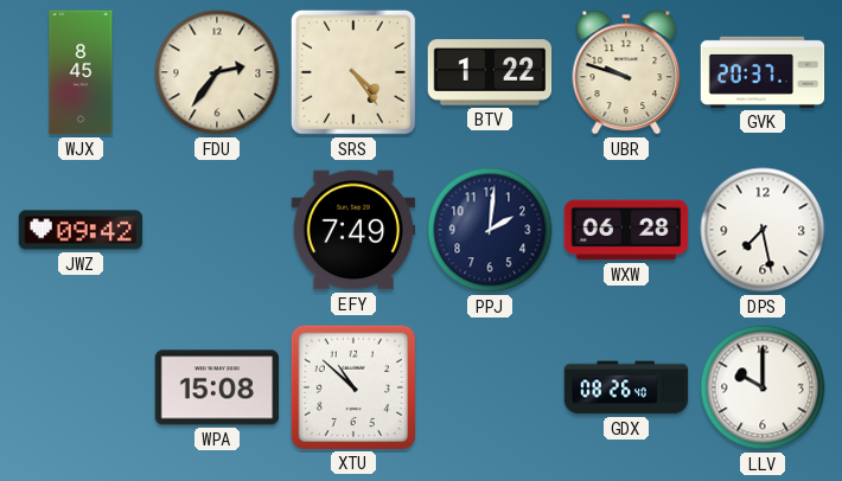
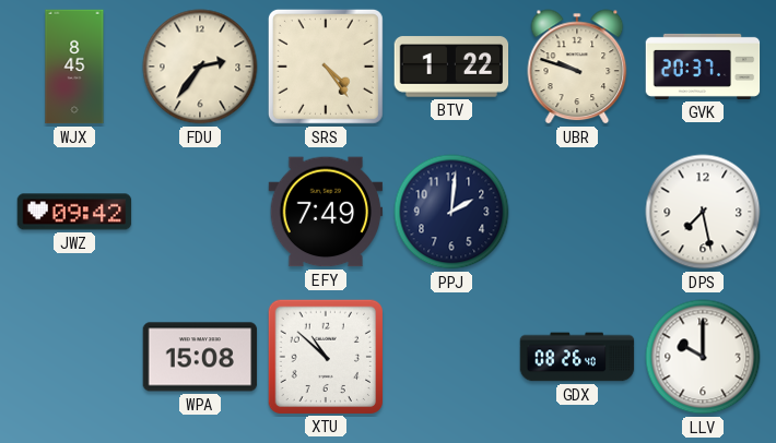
WXW: 06:28 -> none
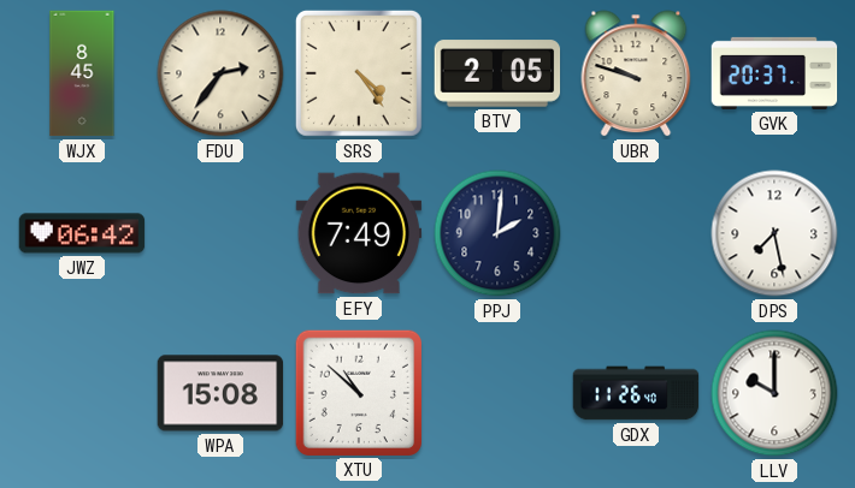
BTV: 1:22 -> 2:05
JWZ: 09:42 -> 06:42
GDX: 08:26 -> 11:26
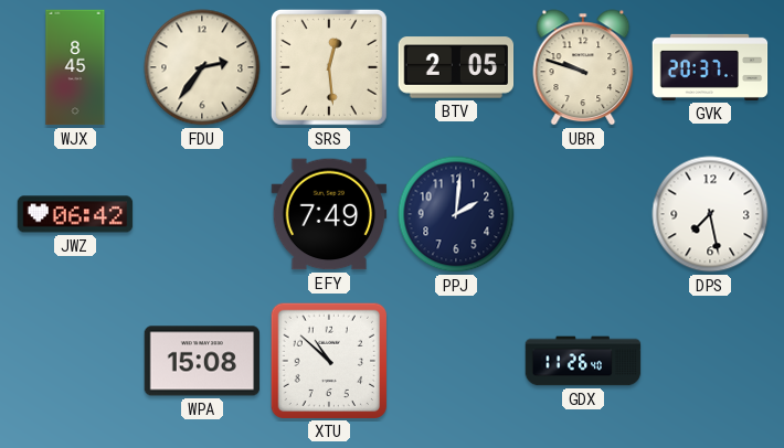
SRS: 4:24 -> 12:29
LLV: 10:00 -> none
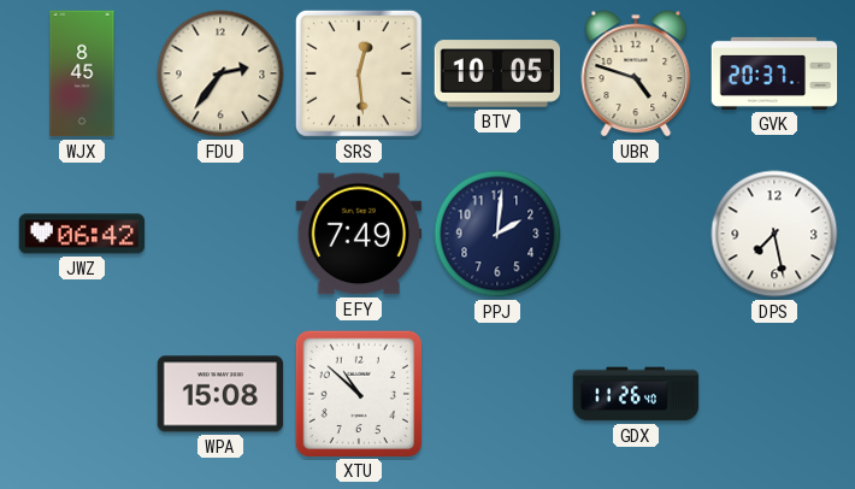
BTV: 2:05 -> 10:05
UBR: 9:48 -> 4:48
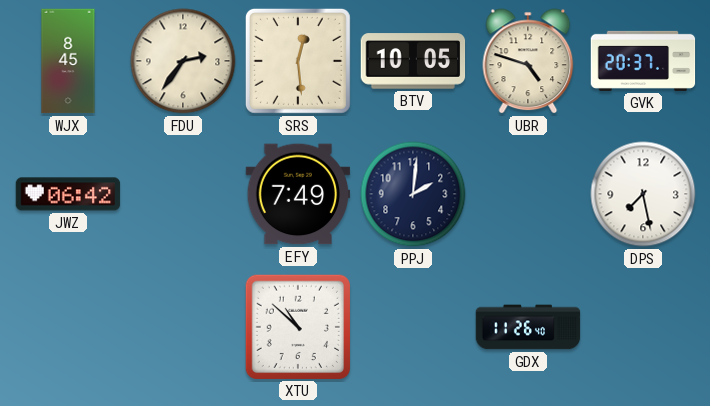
WPA: 15:08 -> none
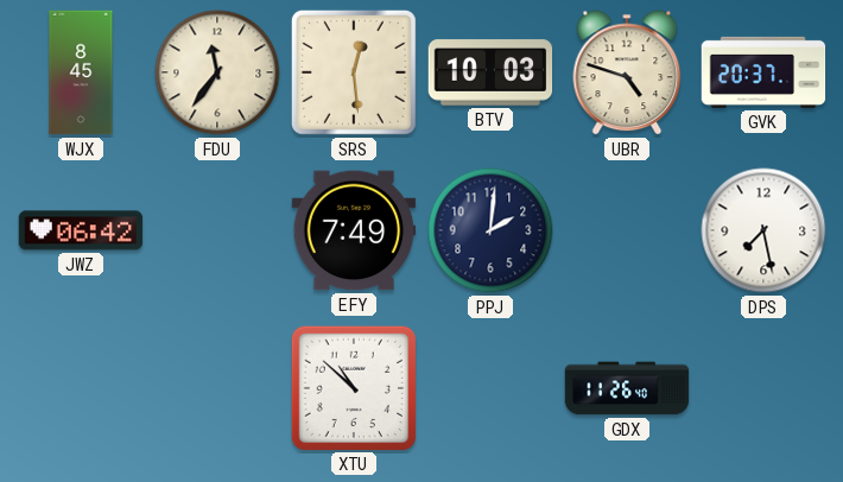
FDU: 2:36 -> 11:36
BTV: 10:05 -> 10:03
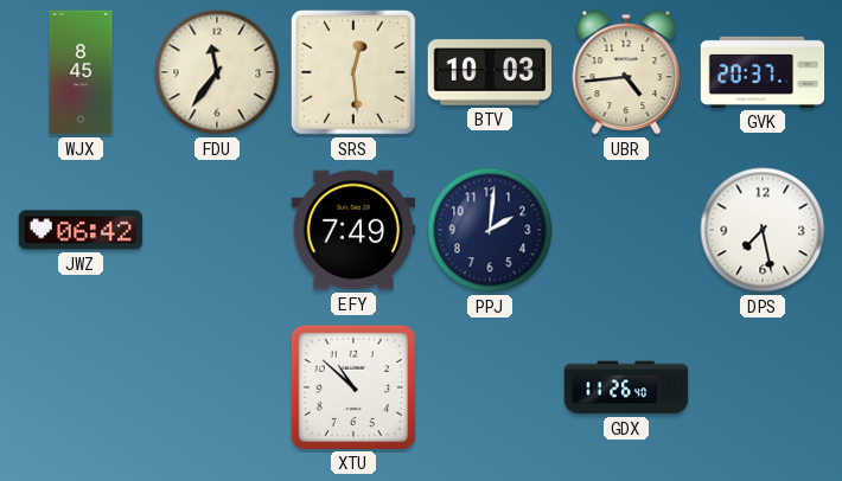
UBR: 4:48 -> 4:44
